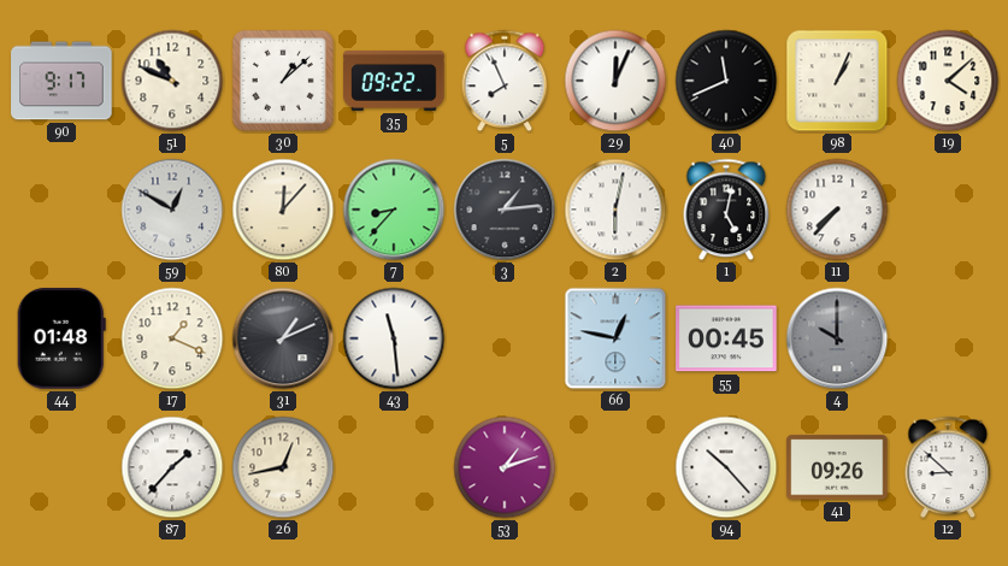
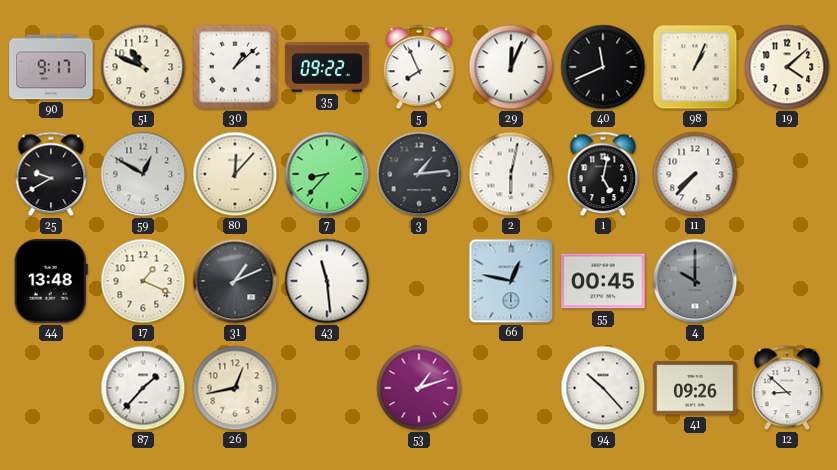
25: none -> 9:40
44: 01:48 -> 13:48
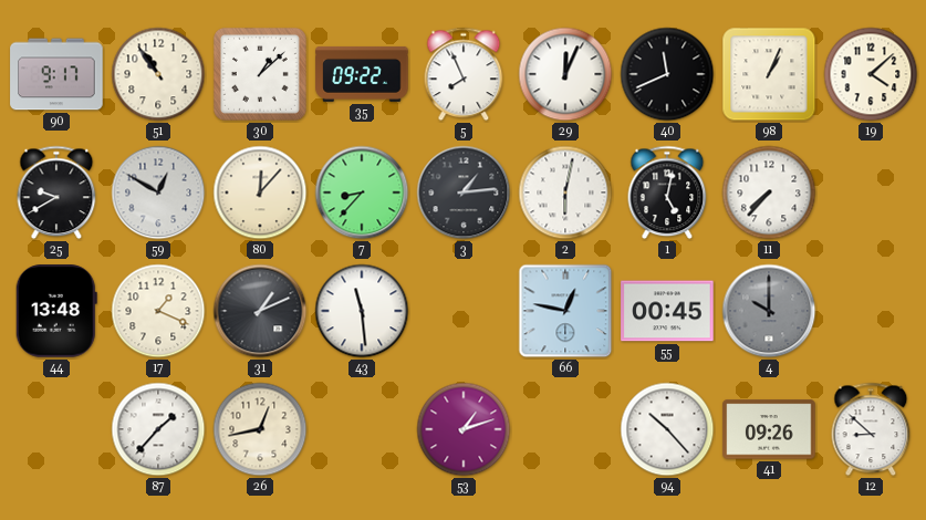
51: 10:49 -> 10:54
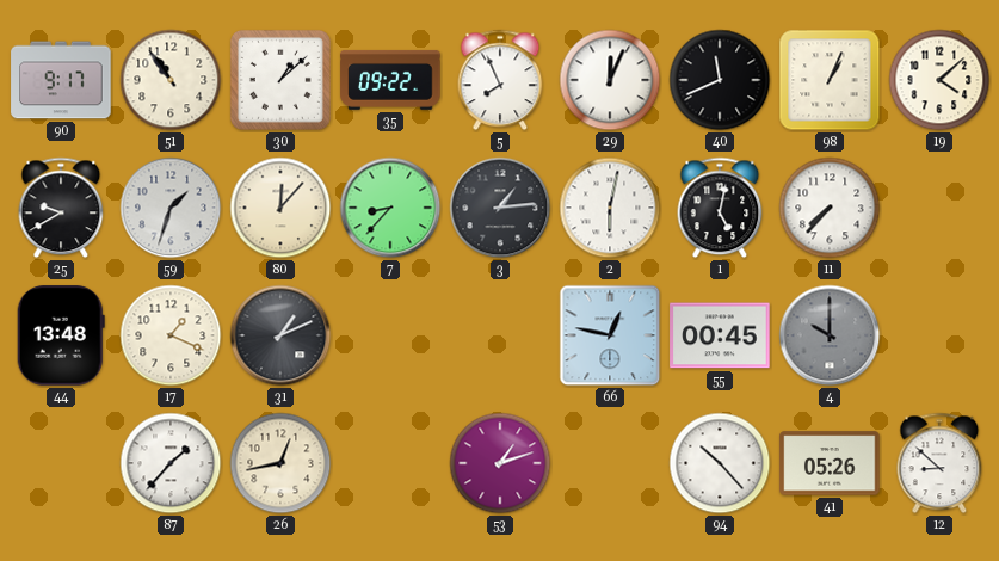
59: 12:50 -> 1:33
43: 11:29 -> none
41: 09:26 -> 05:26
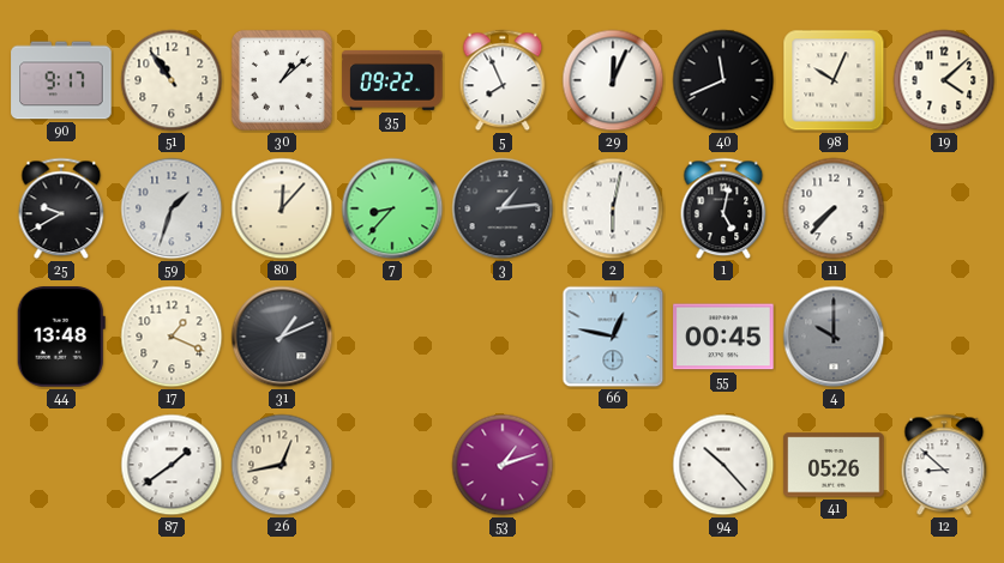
98: 1:04 -> 10:04
87: 1:37 -> 1:39
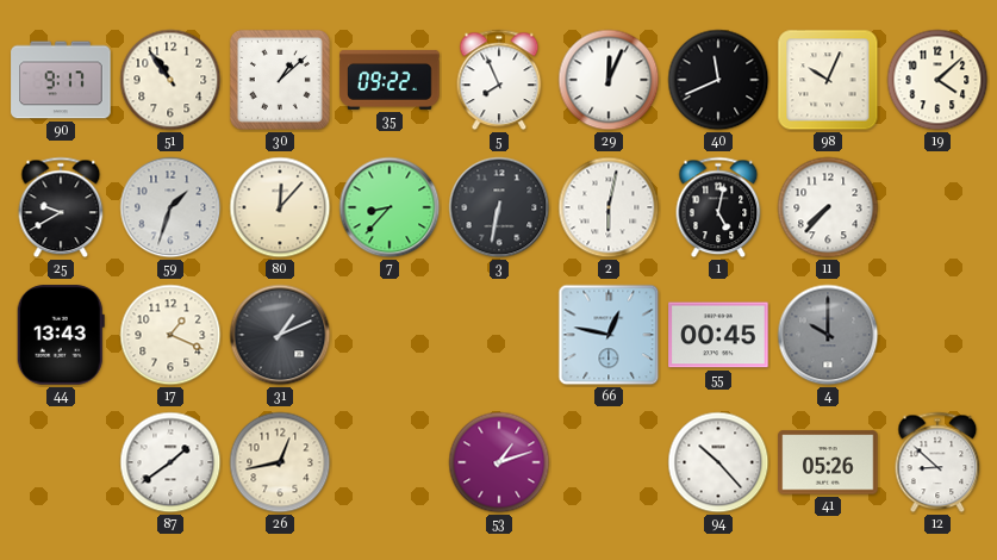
3: 1:14 -> 6:32
44: 13:48 -> 13:43
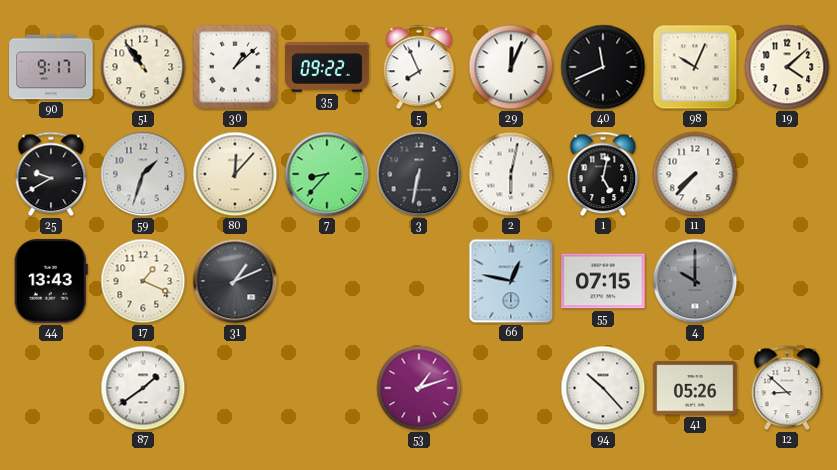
55: 00:45 -> 07:15
26: 12:43 -> none
